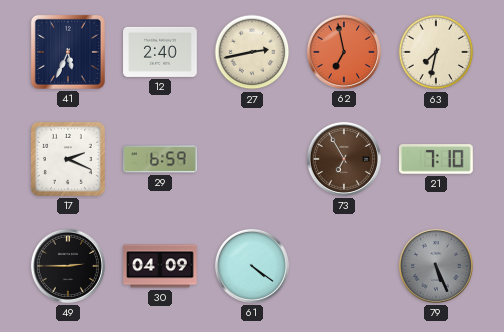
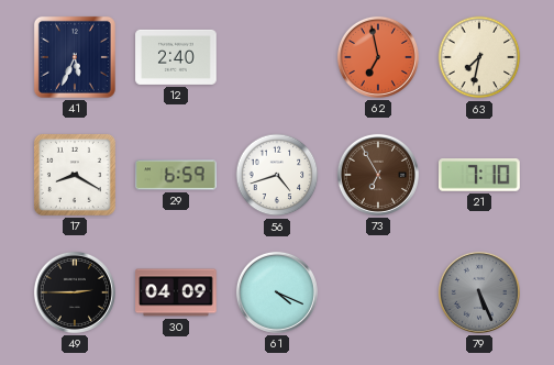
27: 2:43 -> none
17: 2:19 -> 8:20
56: none -> 4:42
61: 4:21 -> 4:19
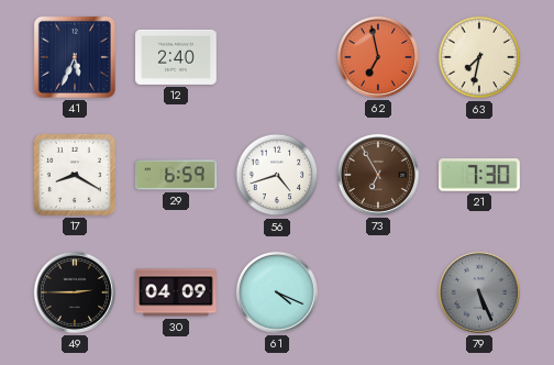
21: 7:10 -> 7:30
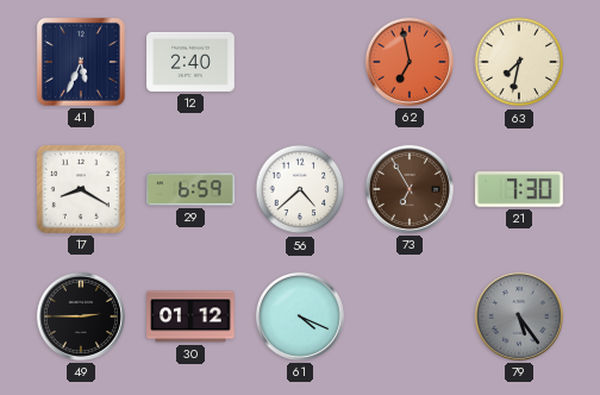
56: 4:42 -> 4:38
30: 04:09 -> 01:12
79: 5:26 -> 5:24
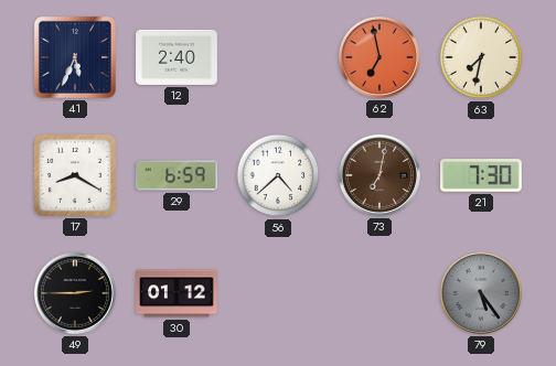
73: 6:55 -> 7:02
61: 4:19 -> none
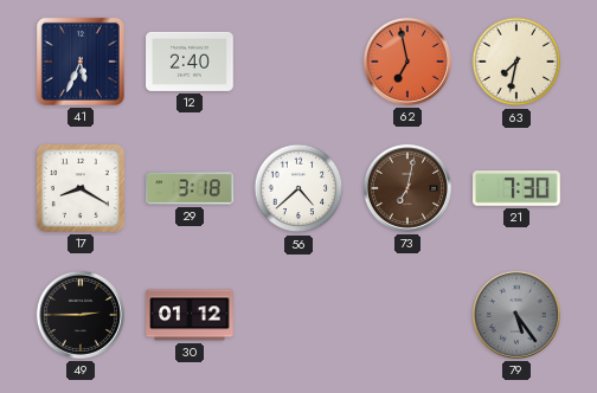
29: 6:59 -> 3:18
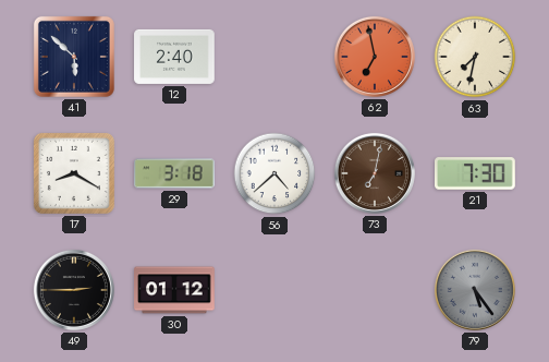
41: 5:34 -> 5:52
